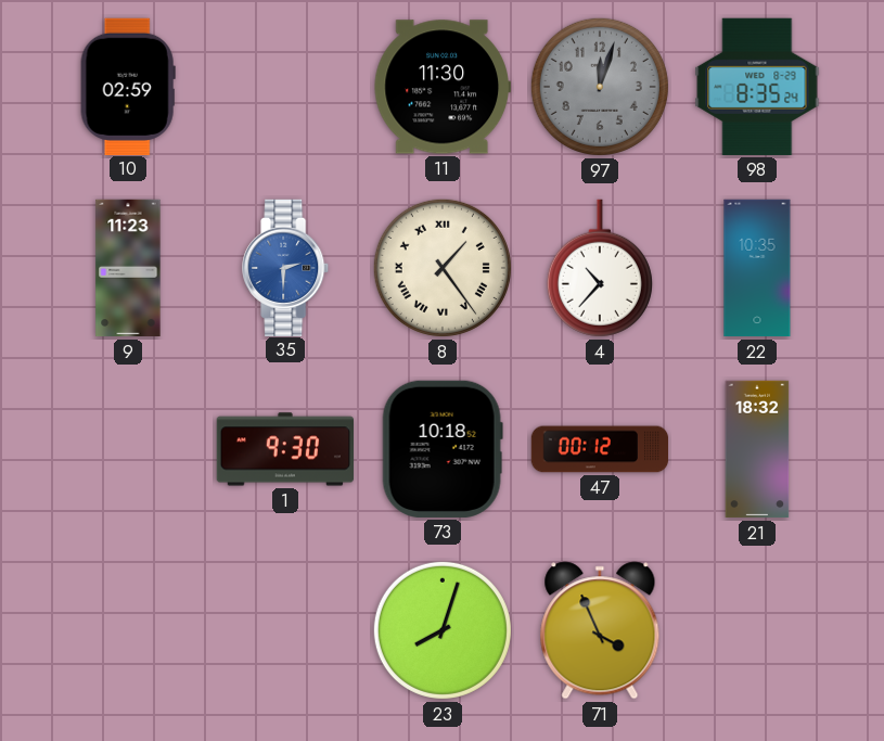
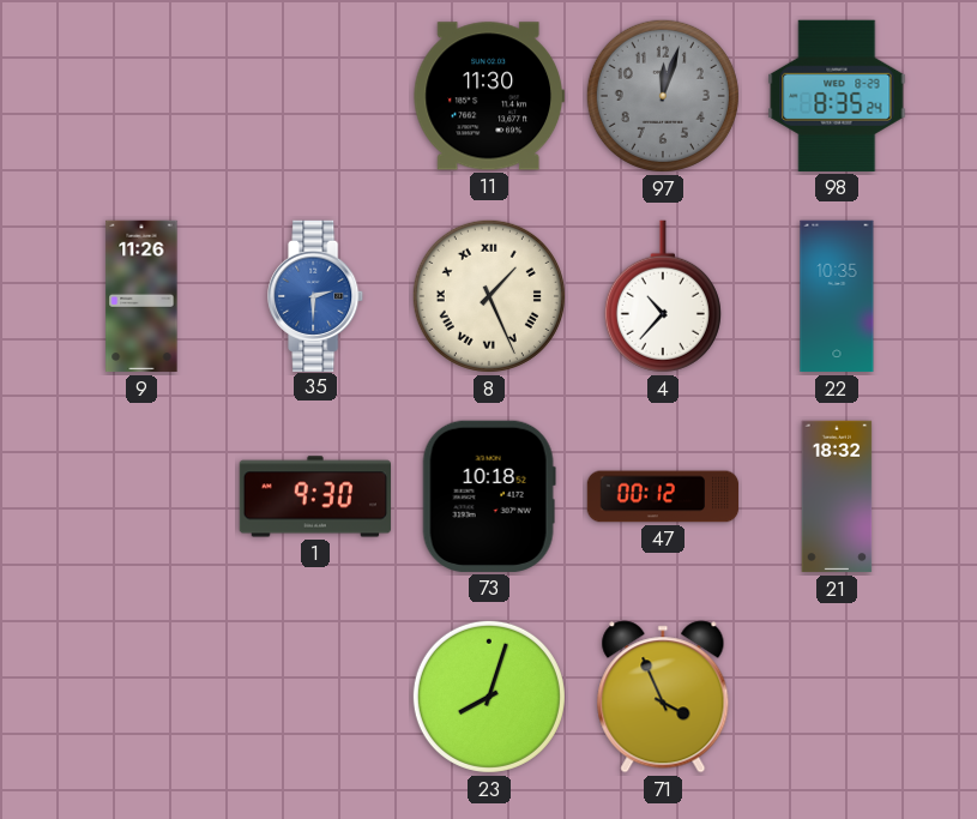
10: 02:59 -> none
9: 11:23 -> 11:26
8: 1:24 -> 1:26
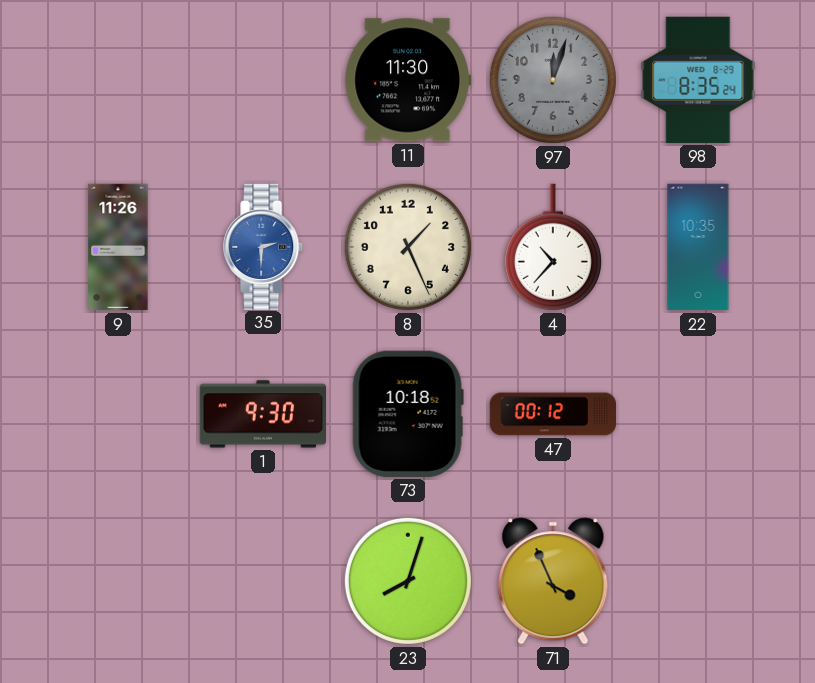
8 numerals: Roman -> Arabic
21: 18:32 -> none
